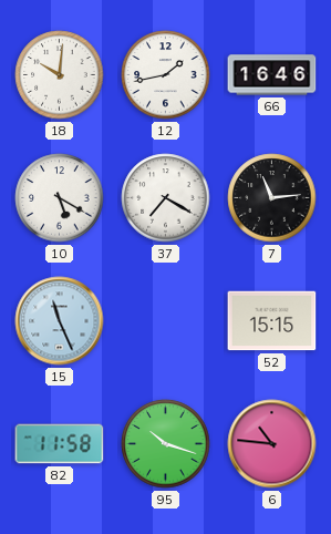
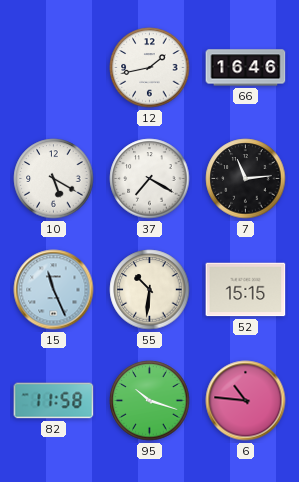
18: 10:01 -> none
55: none -> 10:31
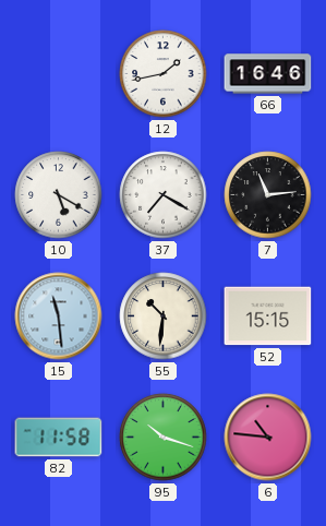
15: 11:26 -> 11:29
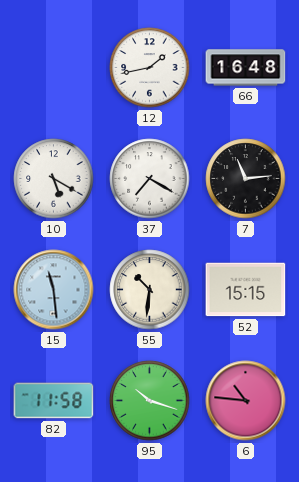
66: 16:46 -> 16:48
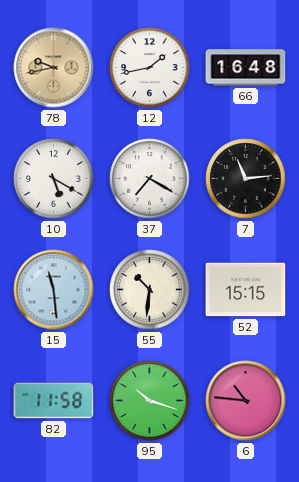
78: none -> 9:43
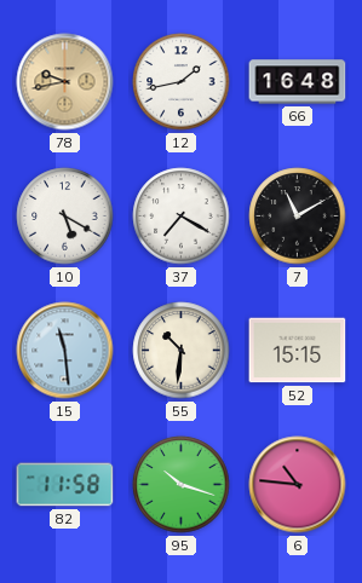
7: 11:14 -> 11:10
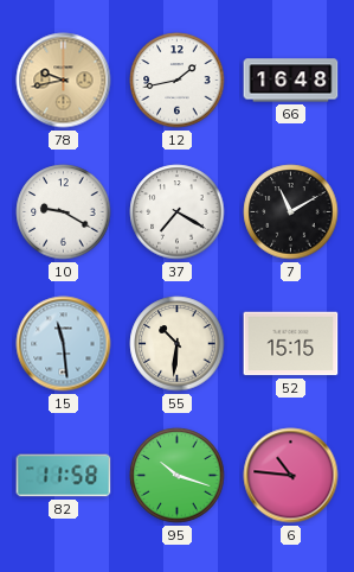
10: 5:20 -> 9:20
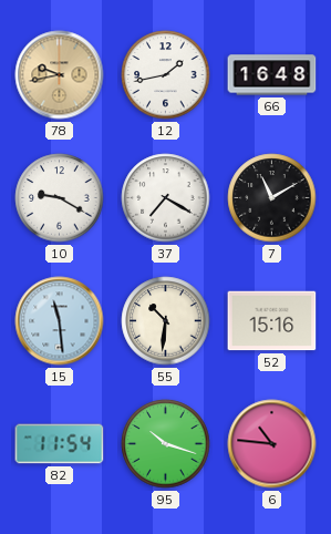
52: 15:15 -> 15:16
82: 11:58 -> 11:54
